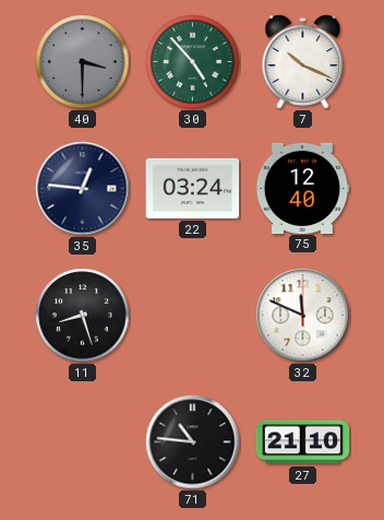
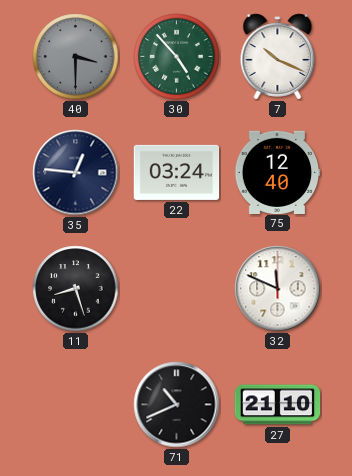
71: 10:46 -> 10:41
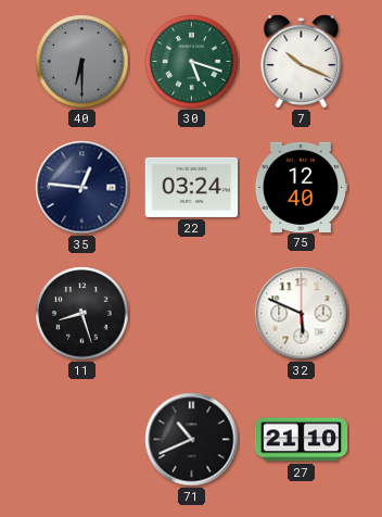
40: 3:30 -> 6:30
30: 4:53 -> 5:18
32: 11:49 -> 5:49
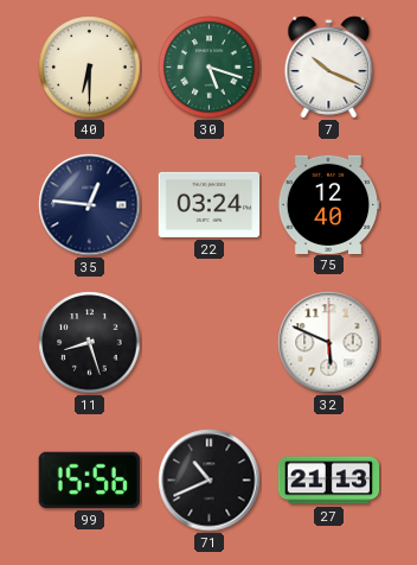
40 dial: grey -> cream
99: none -> 15:56
27: 21:10 -> 21:13
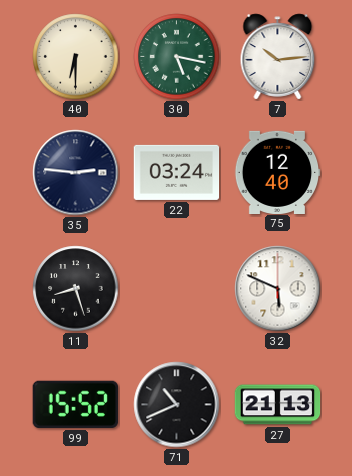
30: 5:18 -> 5:17
7: 10:19 -> 10:14
35: 12:46 -> 2:46
99: 15:56 -> 15:52
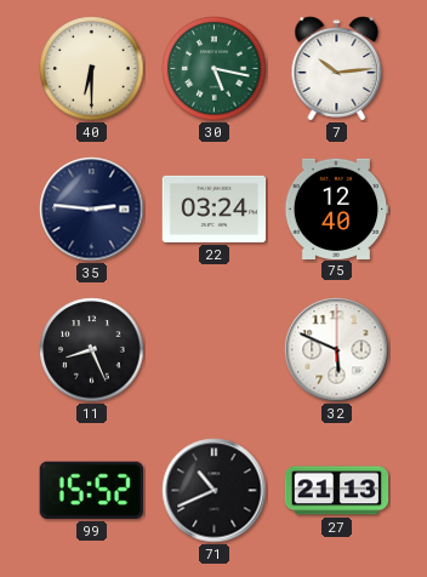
11: 8:27 -> 8:26
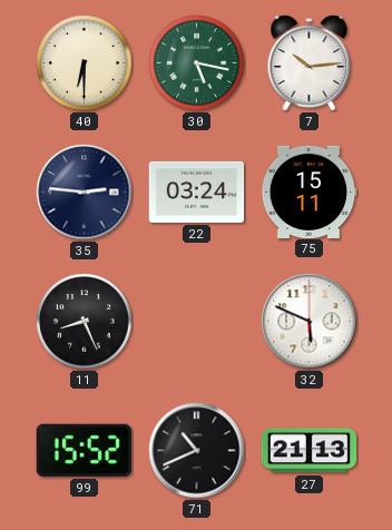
75: 12:40 -> 15:11
